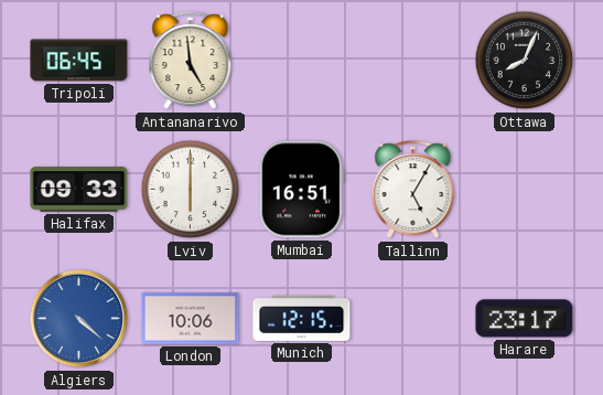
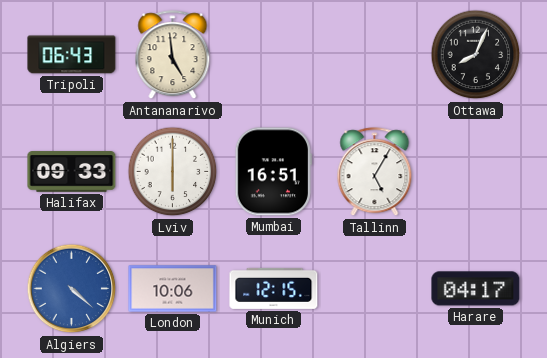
Tripoli: 06:45 -> 06:43
Harare: 23:17 -> 04:17
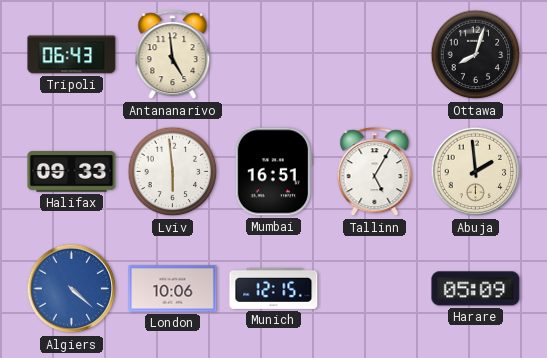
Ottawa: 8:04 -> 8:03
Lviv: 6:00 -> 5:59
Abuja: none -> 1:59
Harare: 04:17 -> 05:09
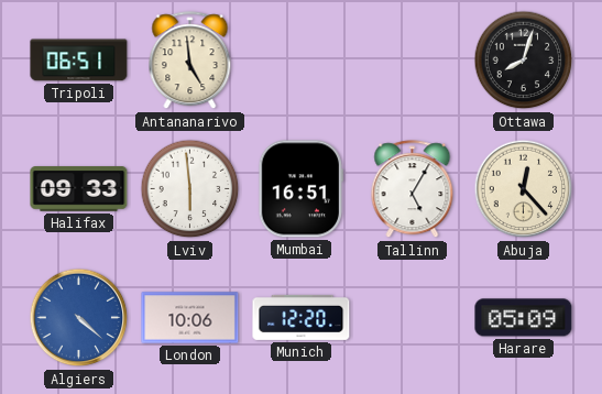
Tripoli: 06:43 -> 06:51
Abuja: 1:59 -> 12:23
Munich: 12:15 -> 12:20
